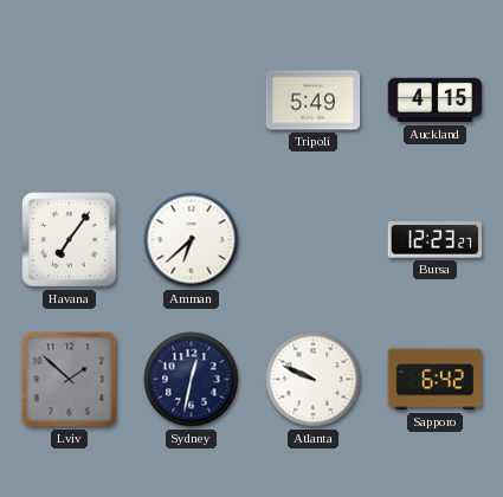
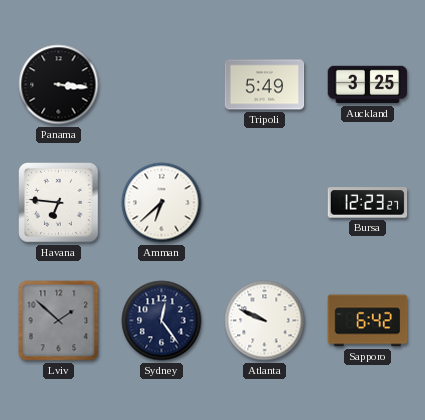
Panama: none -> 3:16
Auckland: 4:15 -> 3:25
Havana: 7:06 -> 6:46
Sydney: 12:32 -> 12:24
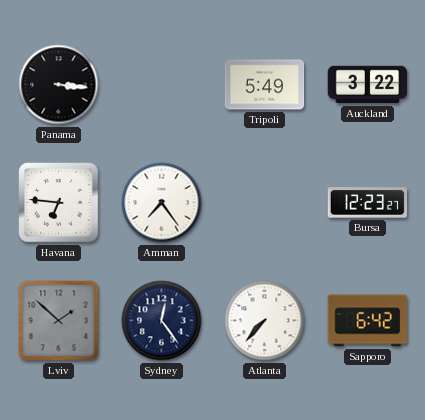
Auckland: 3:25 -> 3:22
Amman: 6:38 -> 7:24
Atlanta: 9:49 -> 7:37
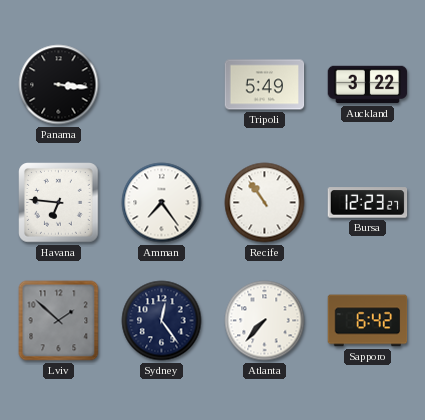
Recife: none -> 10:54
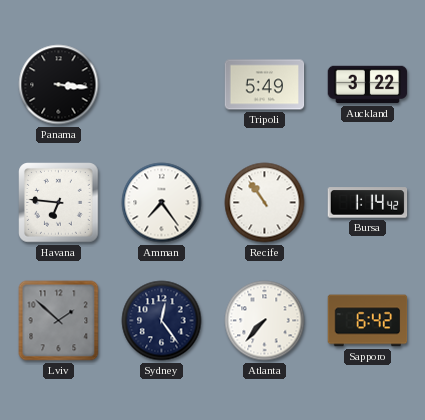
Bursa: 12:23 -> 1:14
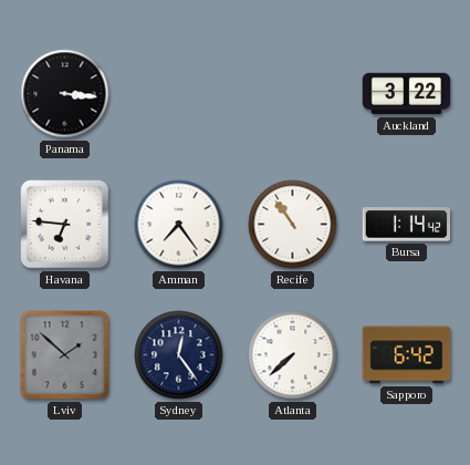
Tripoli: 5:49 -> none
Atlanta: 7:37 -> 7:38
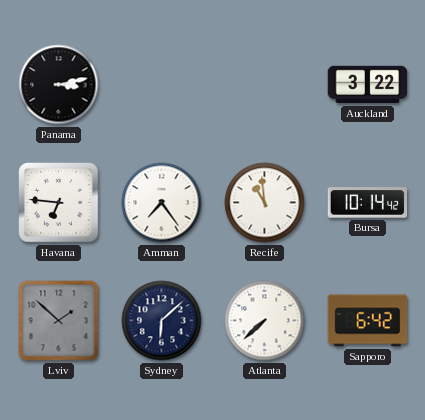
Panama: 3:16 -> 3:13
Recife: 10:54 -> 10:59
Bursa: 1:14 -> 10:14
Sydney: 12:24 -> 6:08
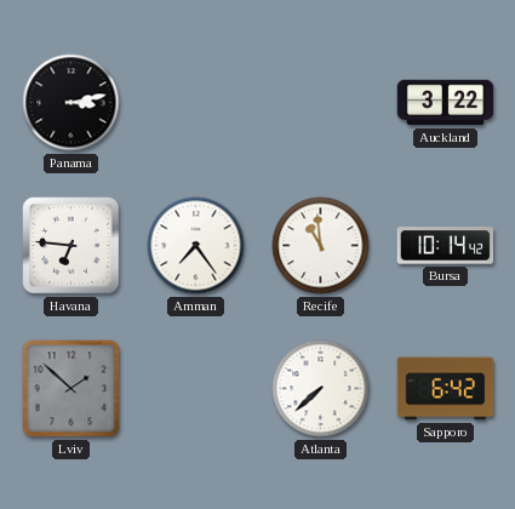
Sydney: 6:08 -> none
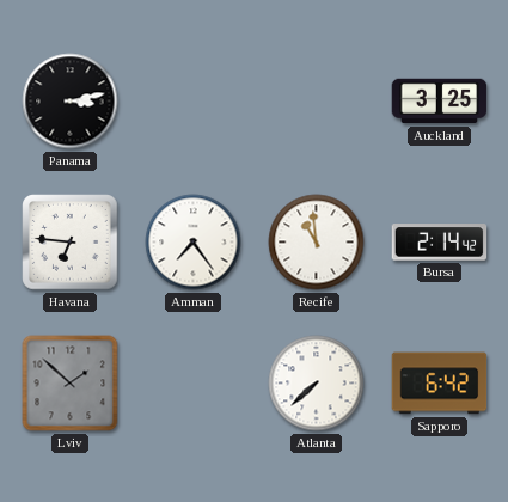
Auckland: 3:22 -> 3:25
Bursa: 10:14 -> 2:14
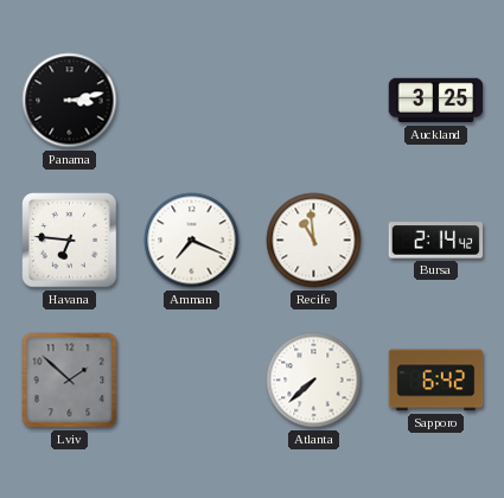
Amman: 7:24 -> 7:19
